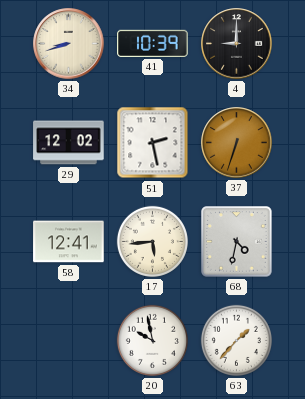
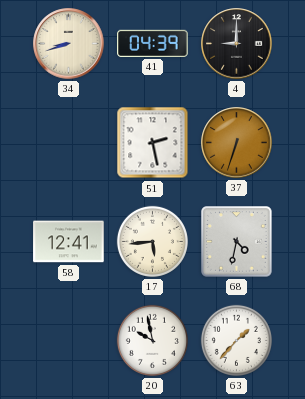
41: 10:39 -> 04:39
29: 12:02 -> none
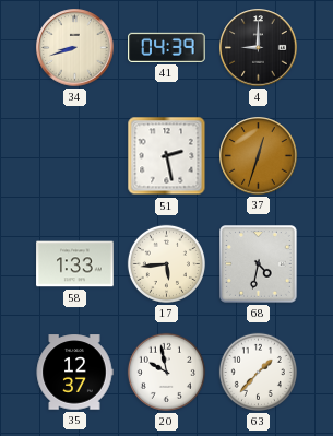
37: 6:33 -> 12:33
58: 12:41 -> 1:33
35: none -> 12:37
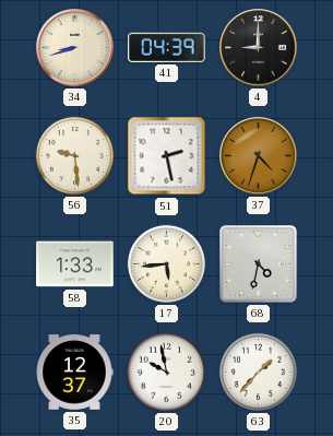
56: none -> 9:29
37: 12:33 -> 4:33
